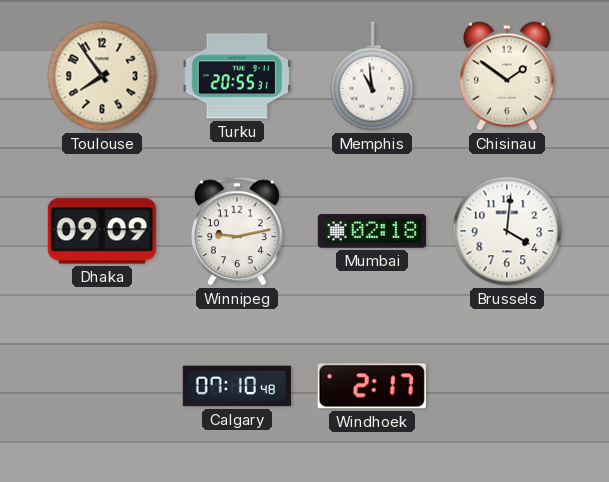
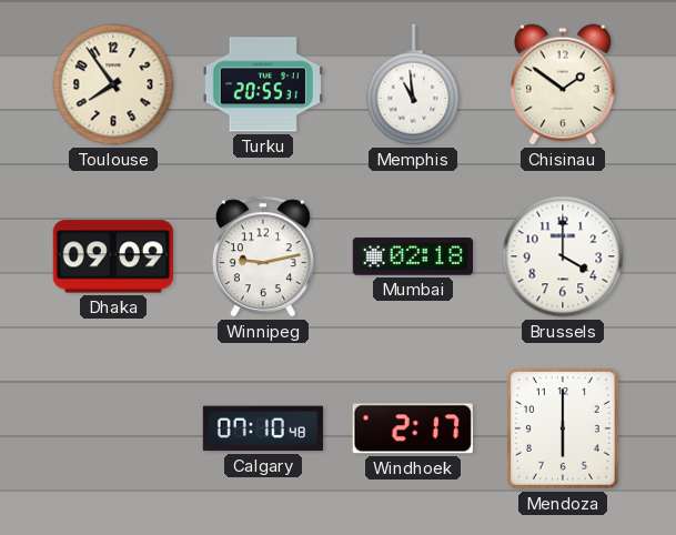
Brussels: 4:01 -> 4:00
Mendoza: none -> 6:00
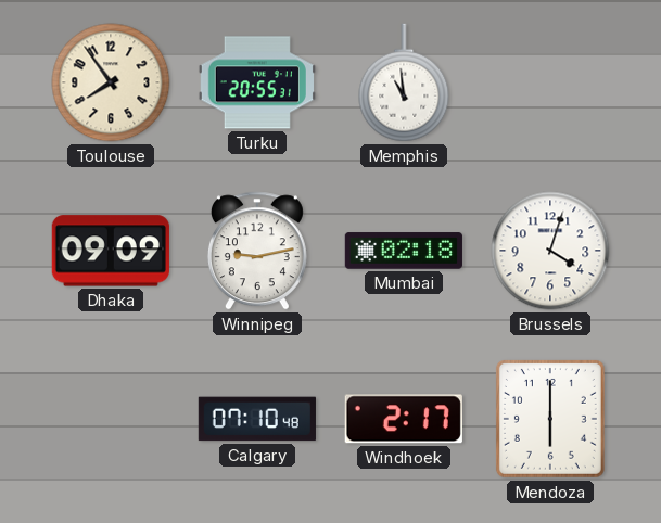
Chisinau: 1:51 -> none
Brussels: 4:00 -> 4:03
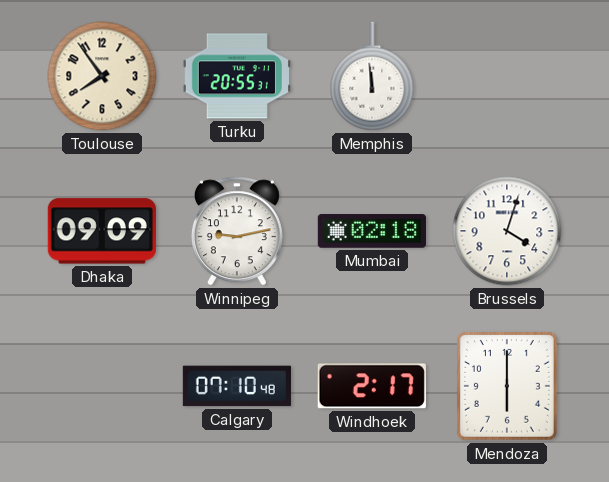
Memphis: 10:59 -> 11:59
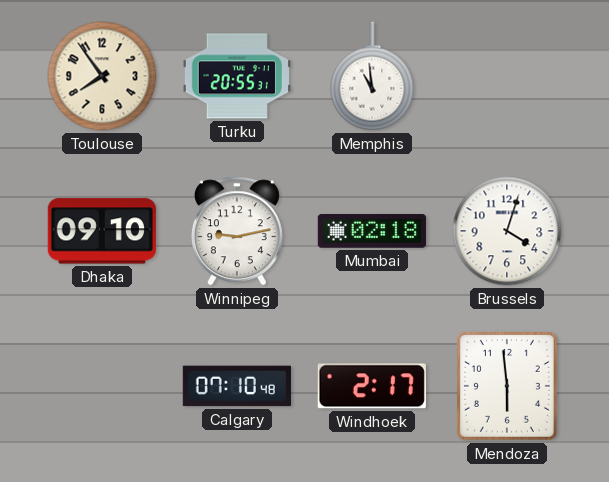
Memphis: 11:59 -> 10:59
Dhaka: 09:09 -> 09:10
Mendoza: 6:00 -> 5:59
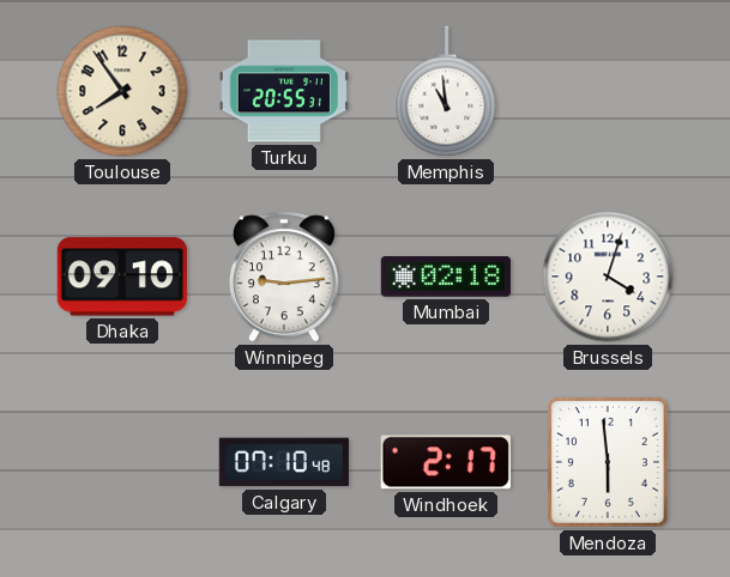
Winnipeg: 9:13 -> 9:14
